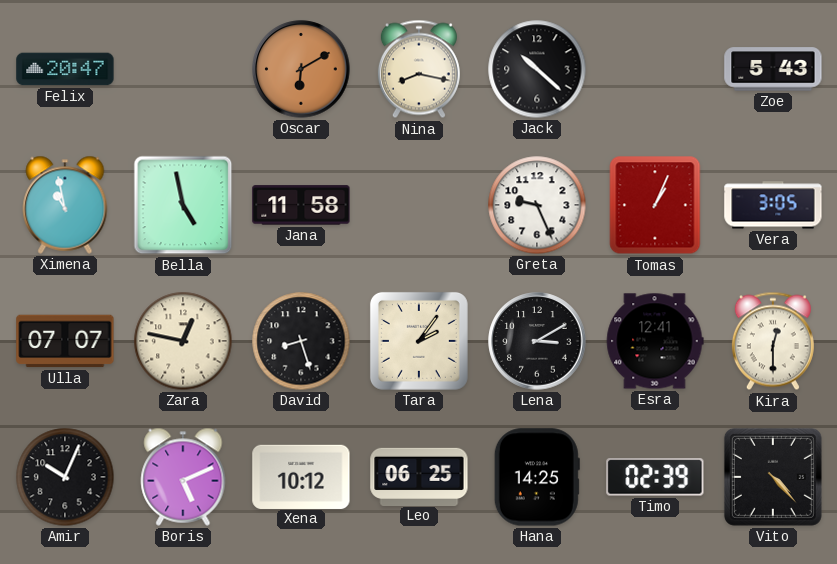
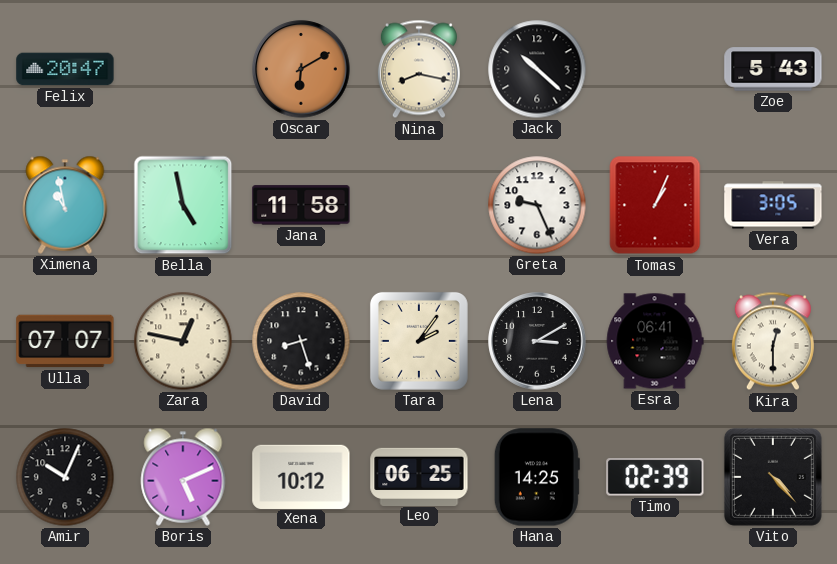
Esra: 12:41 -> 06:41
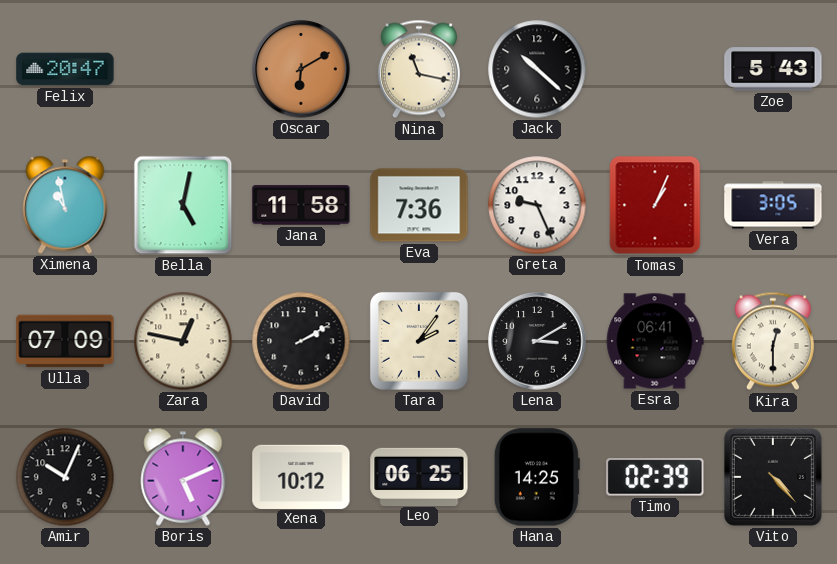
Nina: 8:17 -> 11:17
Bella: 4:58 -> 5:02
Eva: none -> 7:36
Ulla: 07:07 -> 07:09
David: 8:27 -> 2:10
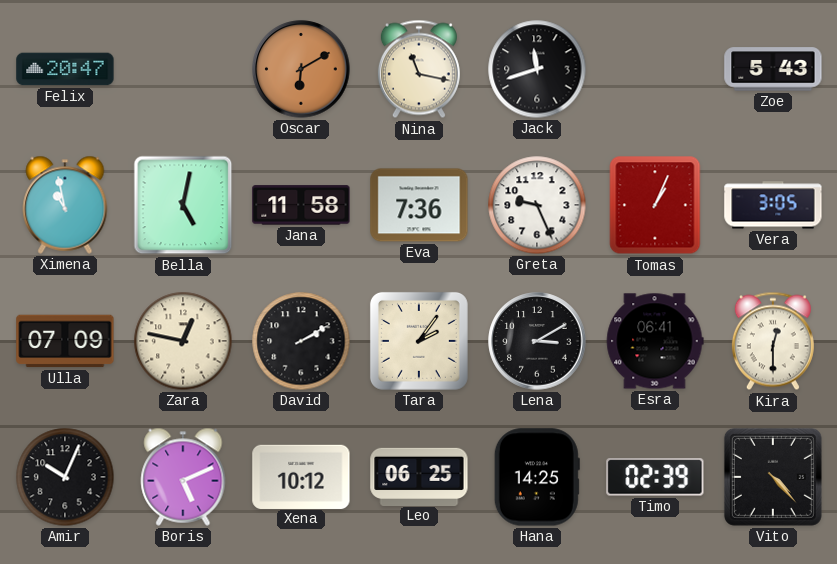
Jack: 10:22 -> 11:42
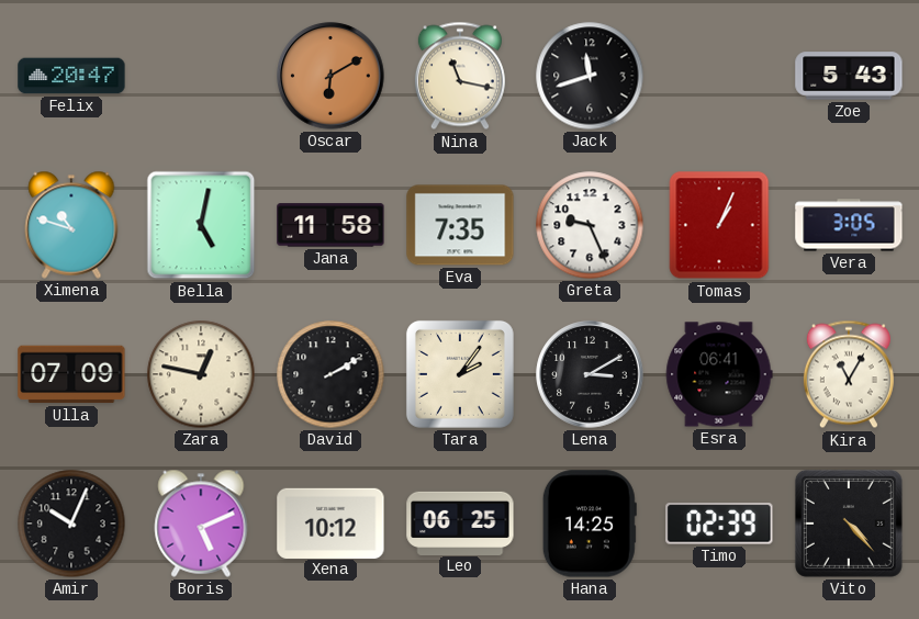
Ximena: 10:58 -> 10:48
Eva: 7:36 -> 7:35
Kira: 12:30 -> 11:05
